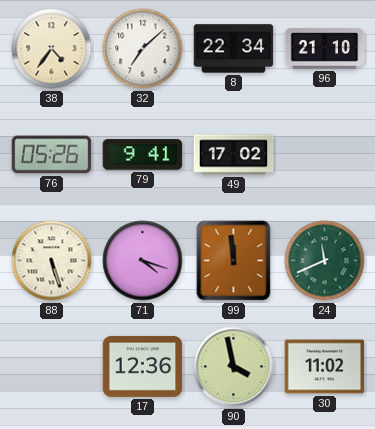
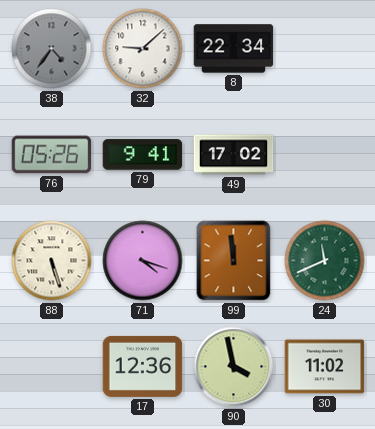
38 dial: cream -> grey
32: 7:08 -> 9:08
96: 21:10 -> none
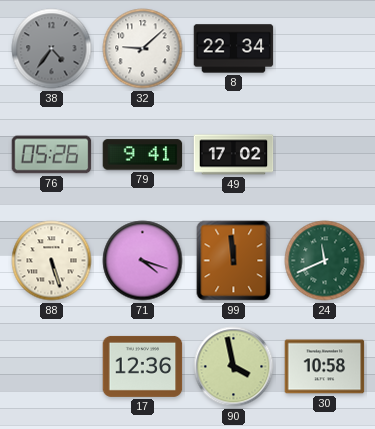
30: 11:02 -> 10:58
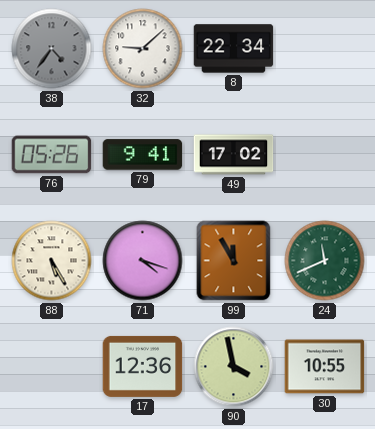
88: 5:27 -> 5:25
99: 11:59 -> 11:55
30: 10:58 -> 10:55
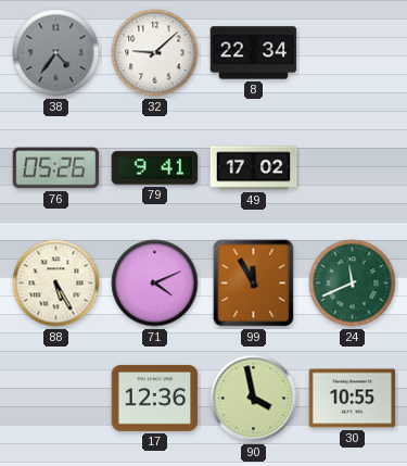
71: 4:18 -> 4:11
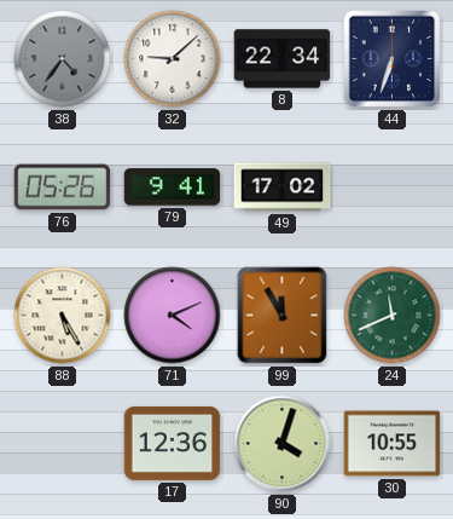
44: none -> 6:33
90: 3:58 -> 4:03
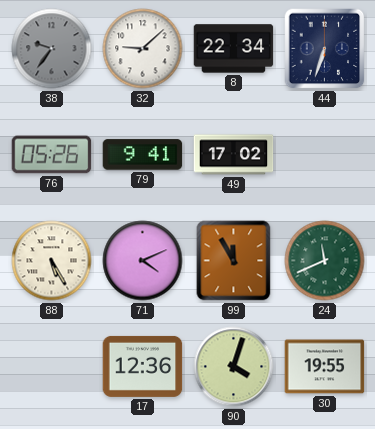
38: 4:36 -> 9:36
30: 10:55 -> 19:55
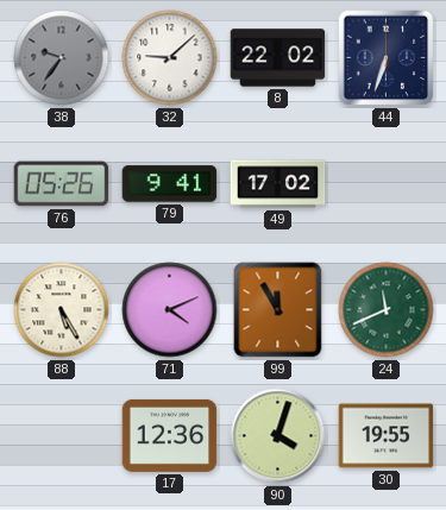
8: 22:34 -> 22:02
